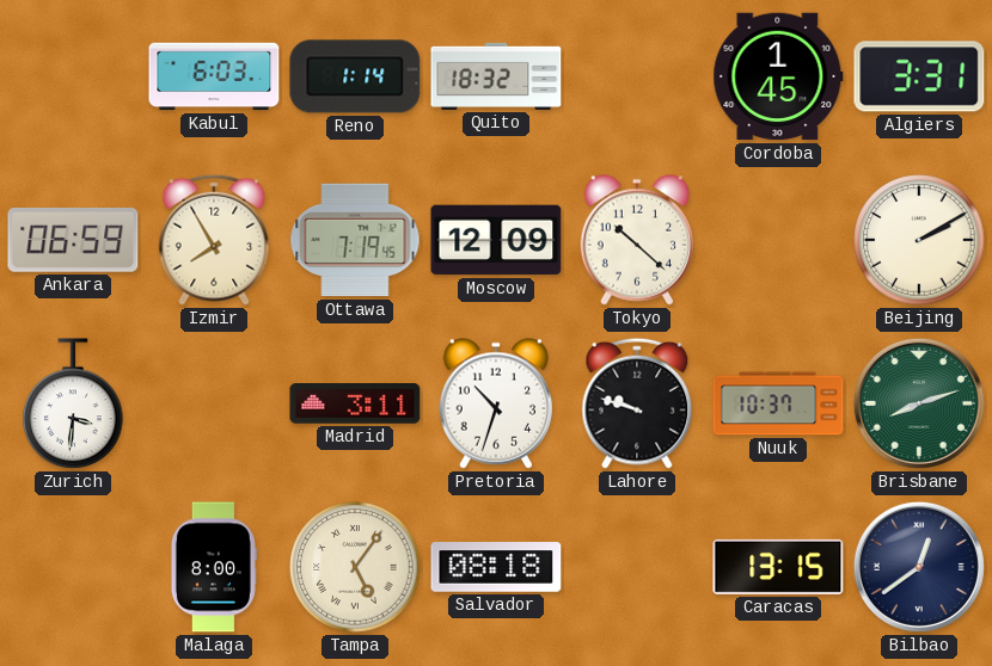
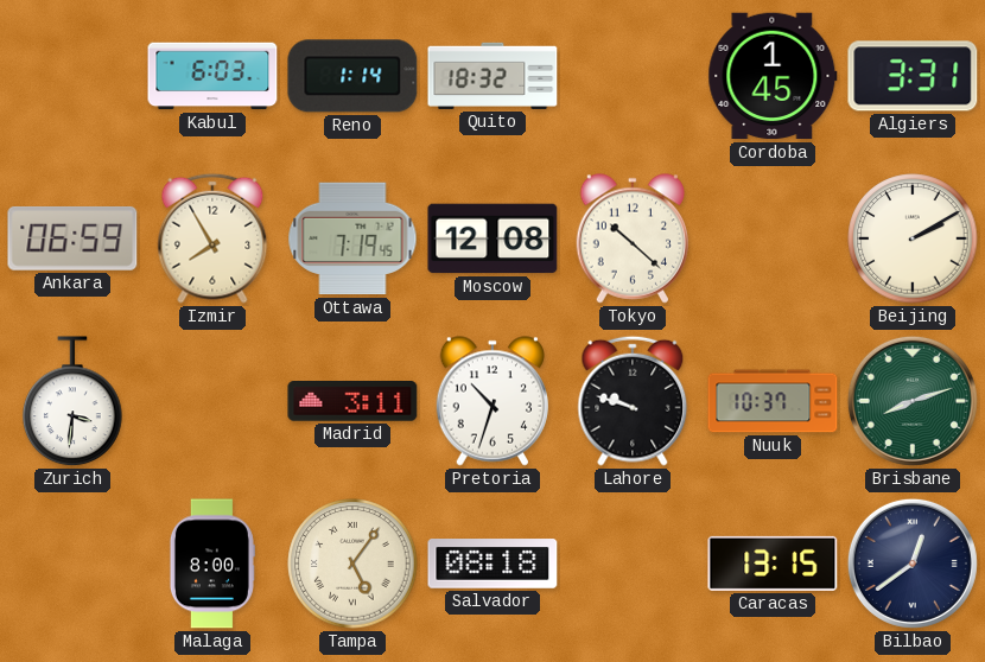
Moscow: 12:09 -> 12:08
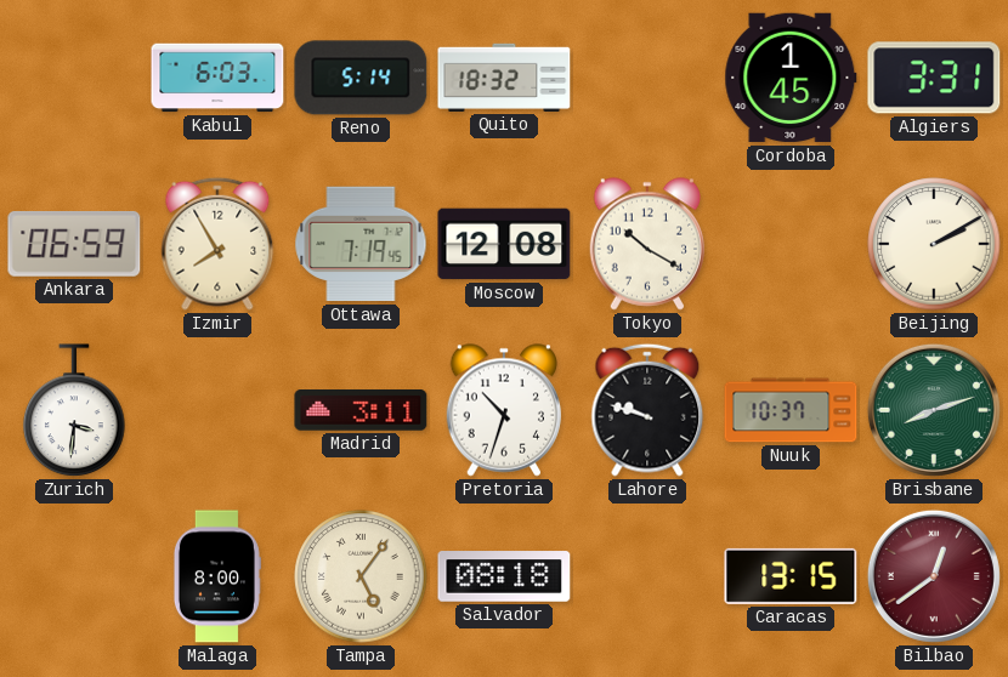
Reno: 1:14 -> 5:14
Tokyo: 10:22 -> 10:20
Bilbao dial: navy -> burgundy
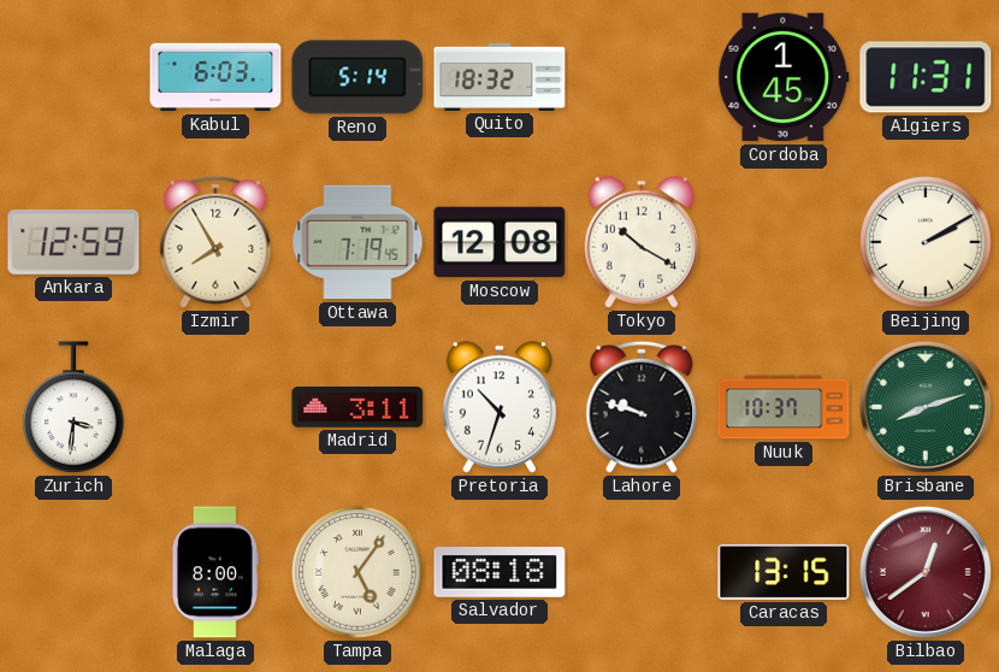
Algiers: 3:31 -> 11:31
Ankara: 06:59 -> 12:59
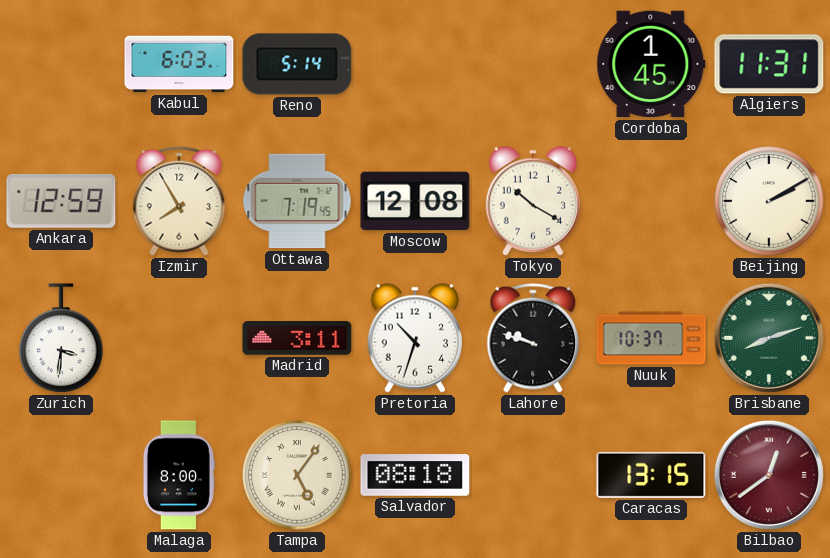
Quito: 18:32 -> none
